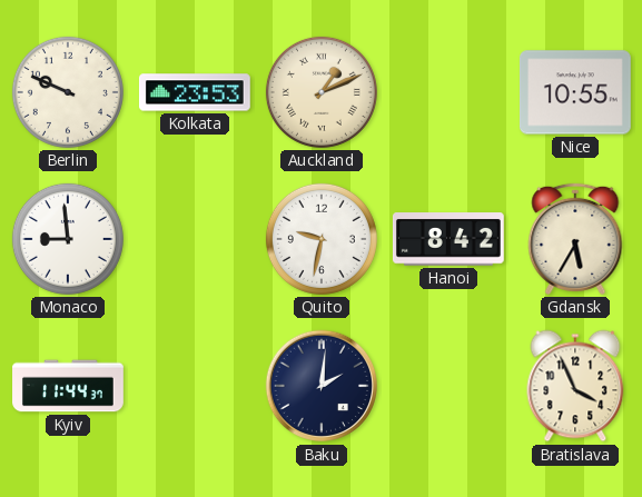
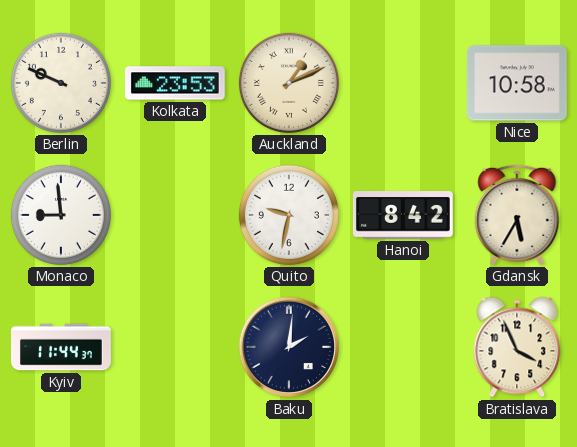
Nice: 10:55 -> 10:58
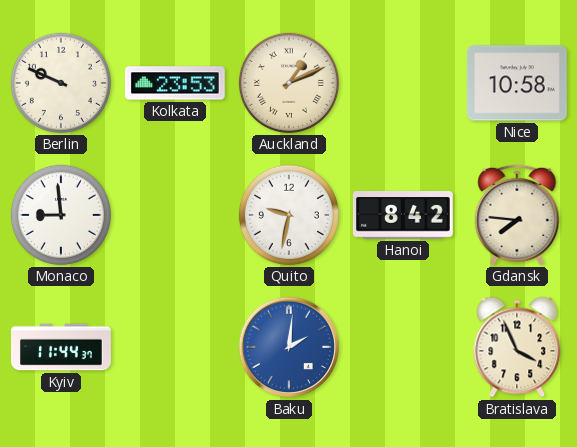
Gdansk: 5:35 -> 7:46
Baku dial: navy -> blue
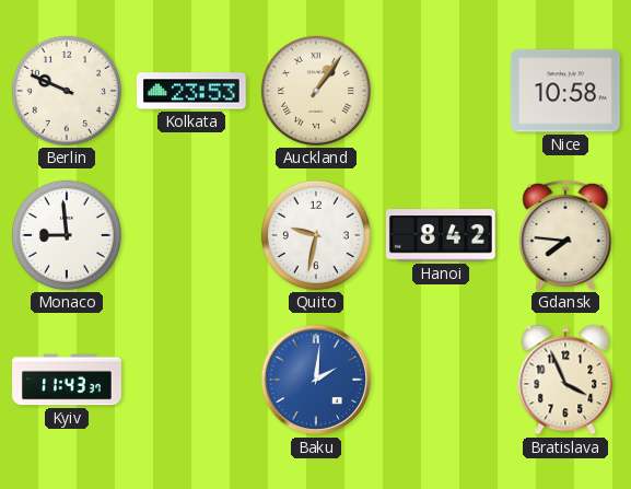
Auckland: 1:11 -> 1:06
Kyiv: 11:44 -> 11:43
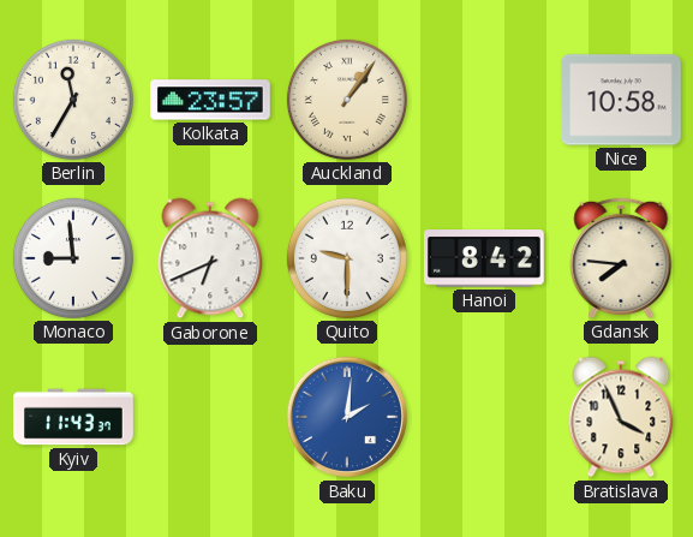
Berlin: 9:49 -> 11:35
Kolkata: 23:53 -> 23:57
Gaborone: none -> 6:41
Quito: 9:32 -> 9:30
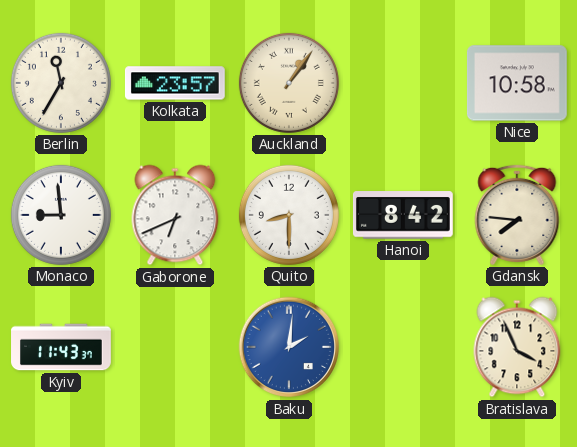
Quito: 9:30 -> 8:30
